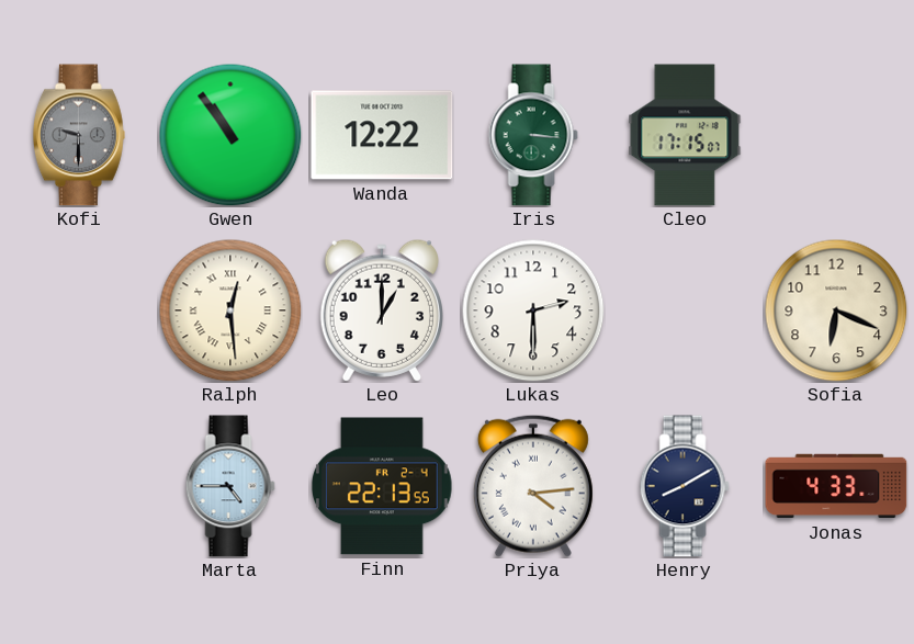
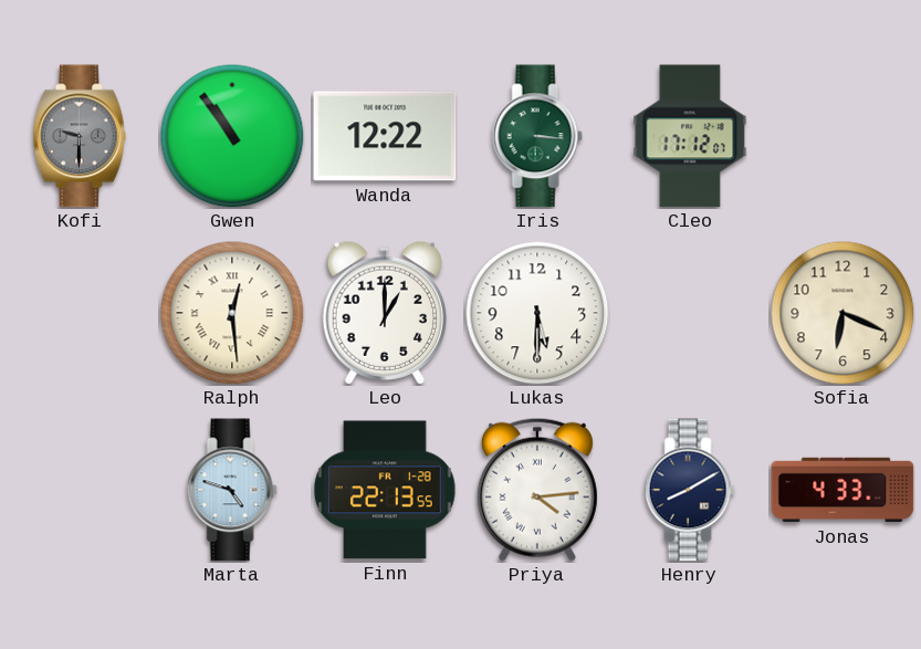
Cleo: 17:15 -> 17:12
Lukas: 2:30 -> 5:30
Marta: 4:45 -> 4:48
Finn date: FR 2-4 -> FR 1-28
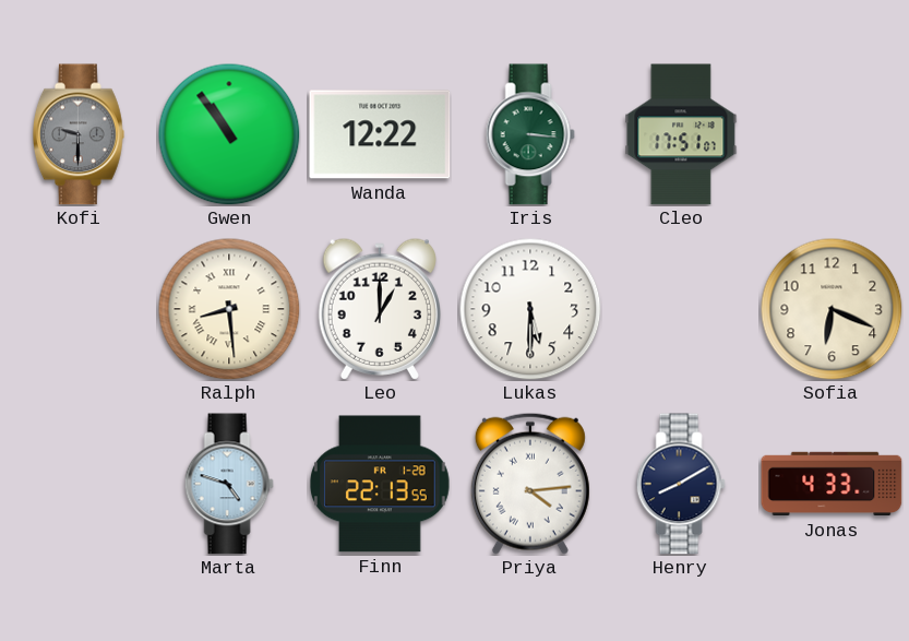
Cleo: 17:12 -> 17:51
Ralph: 12:29 -> 8:29
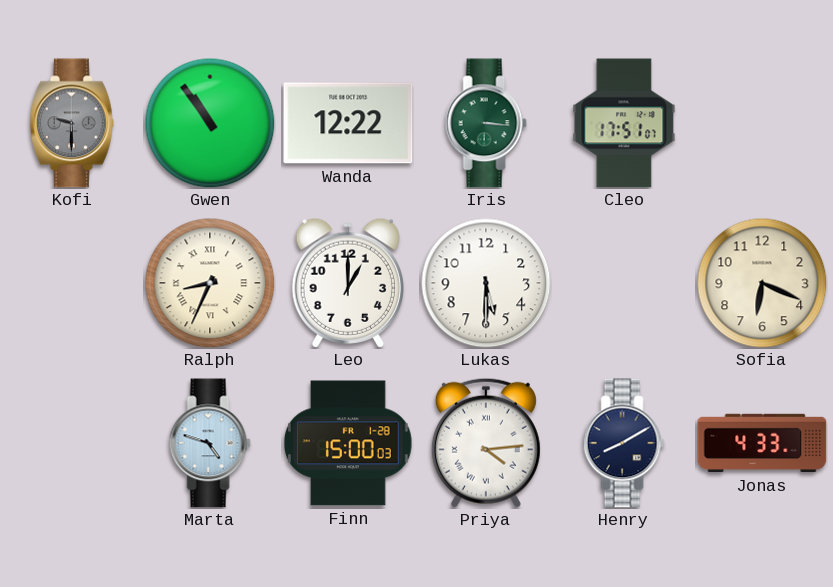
Ralph: 8:29 -> 8:34
Finn: 22:13 -> 15:00
